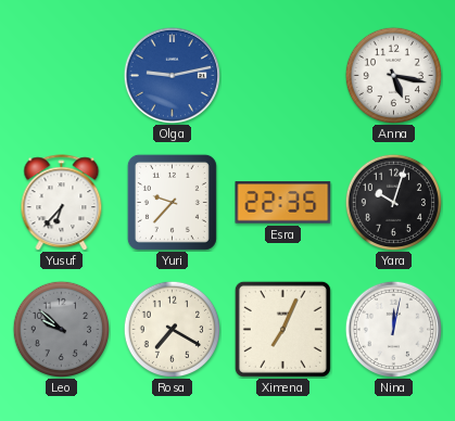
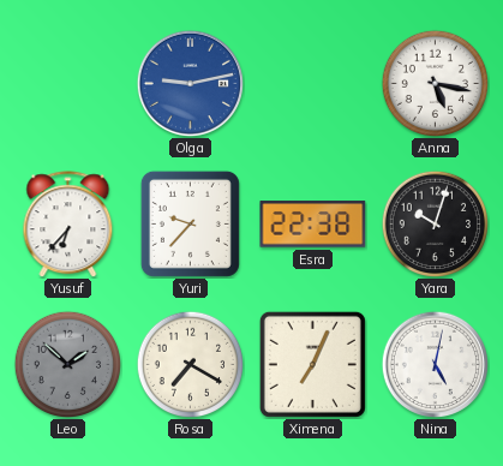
Esra: 22:35 -> 22:38
Leo: 9:52 -> 1:52
Nina: 12:02 -> 5:02
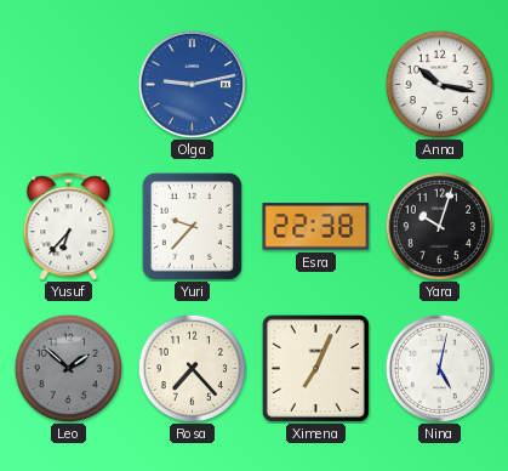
Anna: 5:17 -> 10:17
Rosa: 7:20 -> 7:23
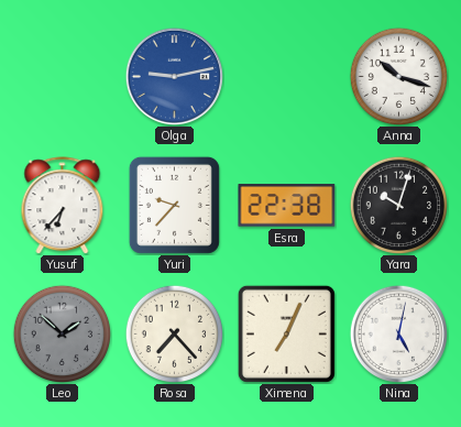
Anna: 10:17 -> 10:18
